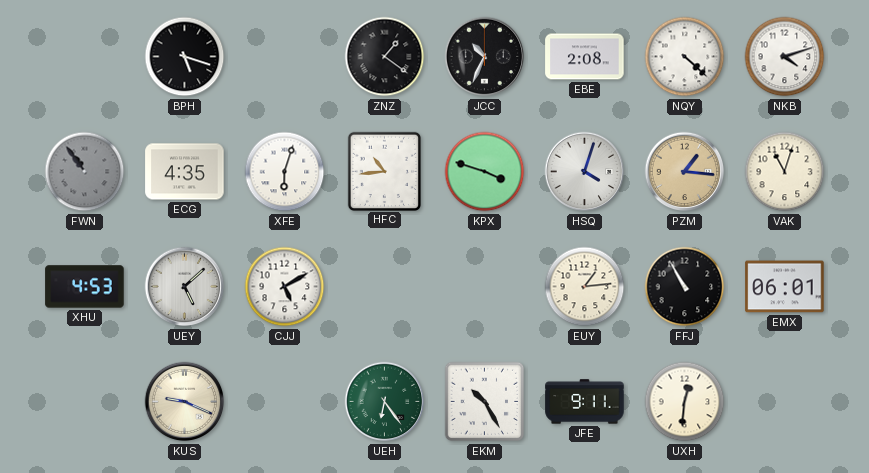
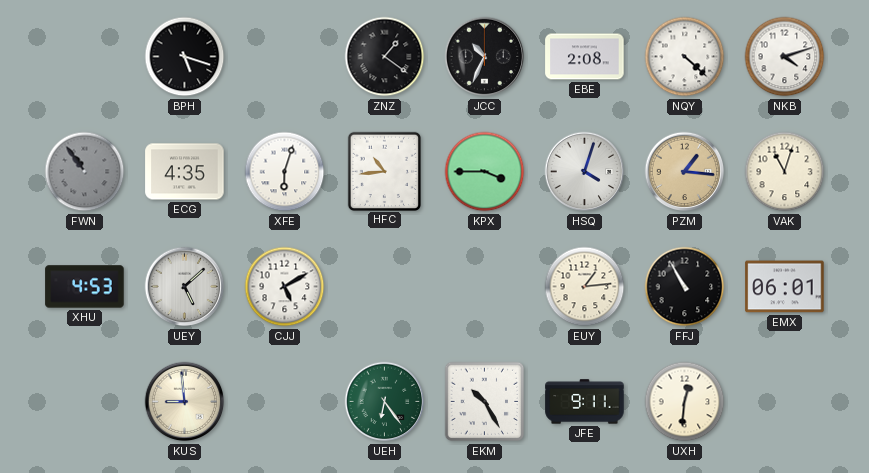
KPX: 3:48 -> 3:45
KUS: 9:19 -> 8:59
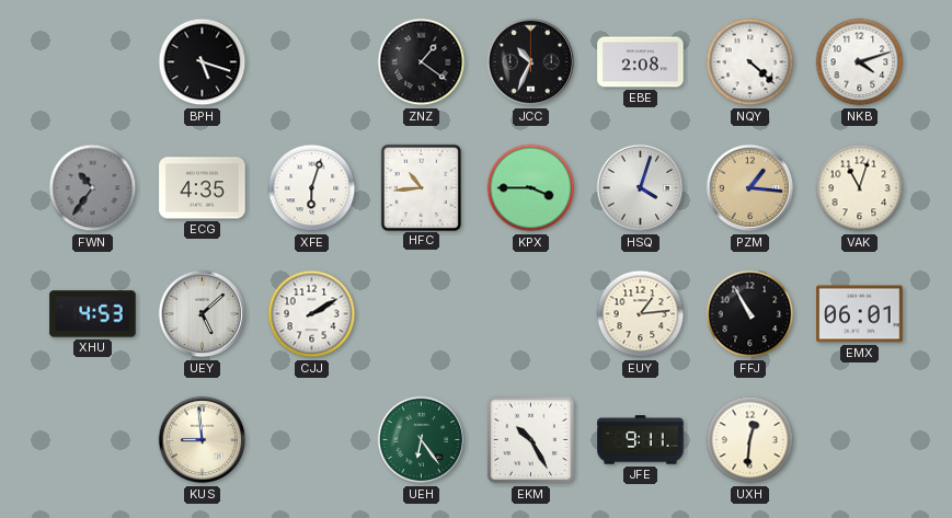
FWN: 10:54 -> 10:36
CJJ: 5:10 -> 2:10
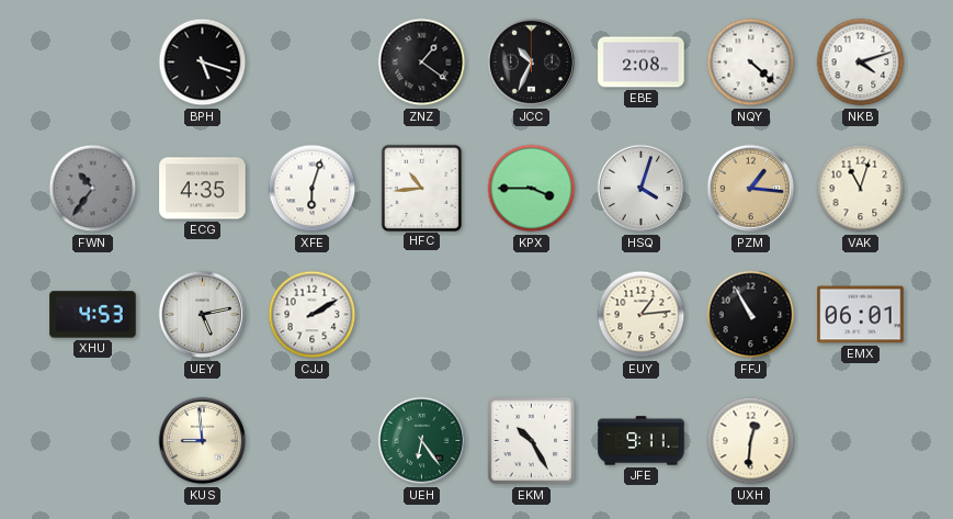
UEY: 5:08 -> 5:13
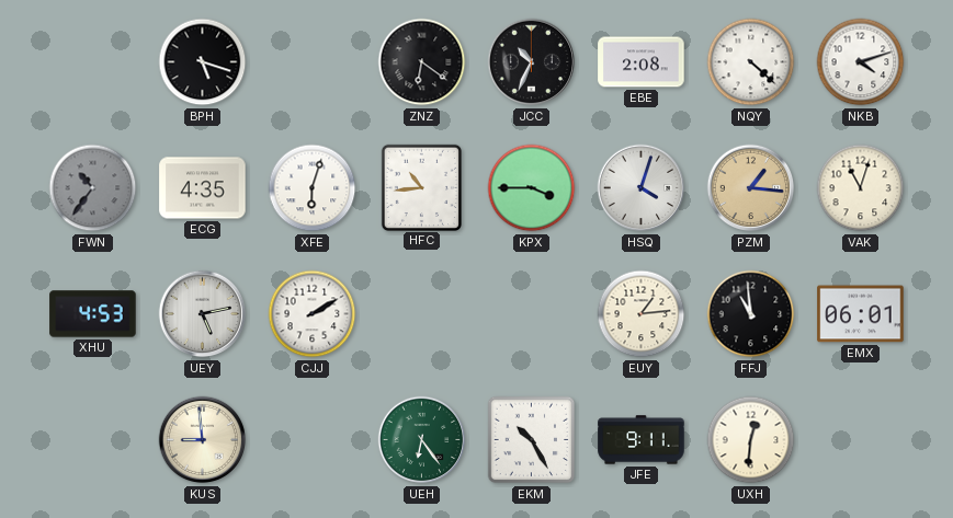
ZNZ: 1:21 -> 6:21
FFJ: 10:55 -> 10:59
